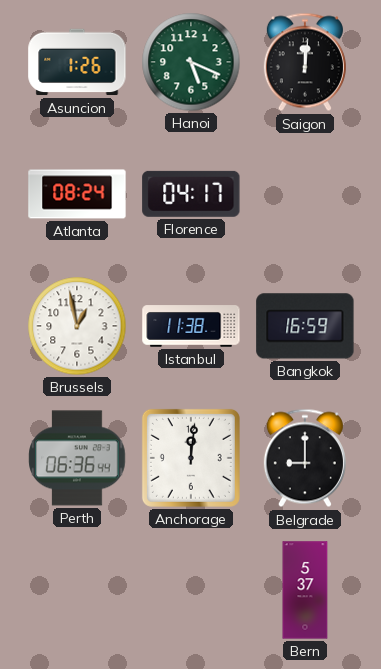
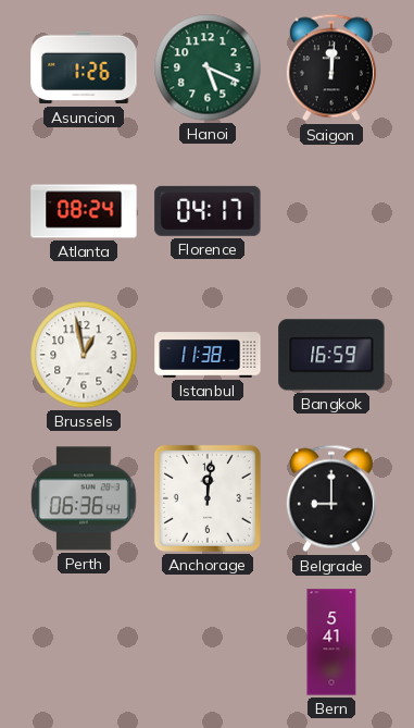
Bern: 5:37 -> 5:41
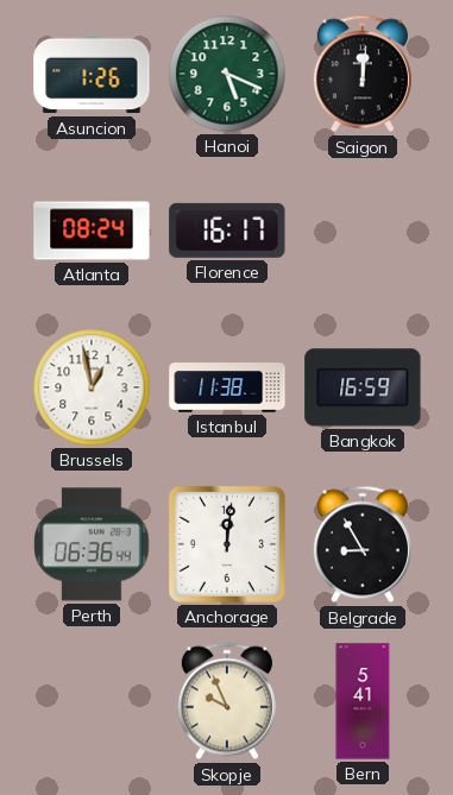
Florence: 04:17 -> 16:17
Belgrade: 9:00 -> 8:55
Skopje: none -> 9:56
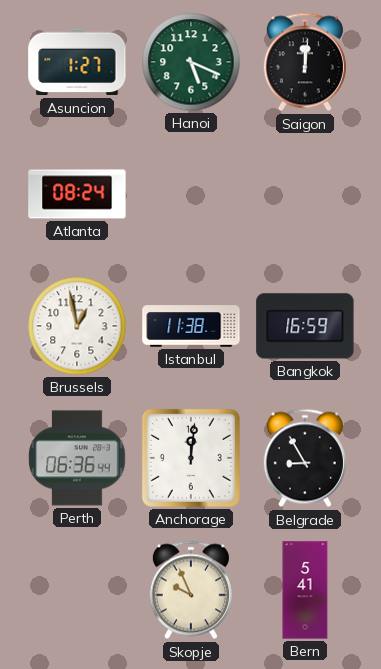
Asuncion: 1:26 -> 1:27
Florence: 16:17 -> none
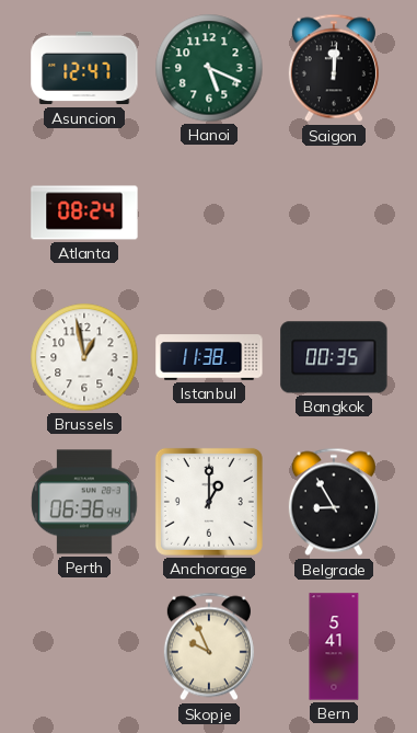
Asuncion: 1:27 -> 12:47
Bangkok: 16:59 -> 00:35
Anchorage: 12:01 -> 1:00
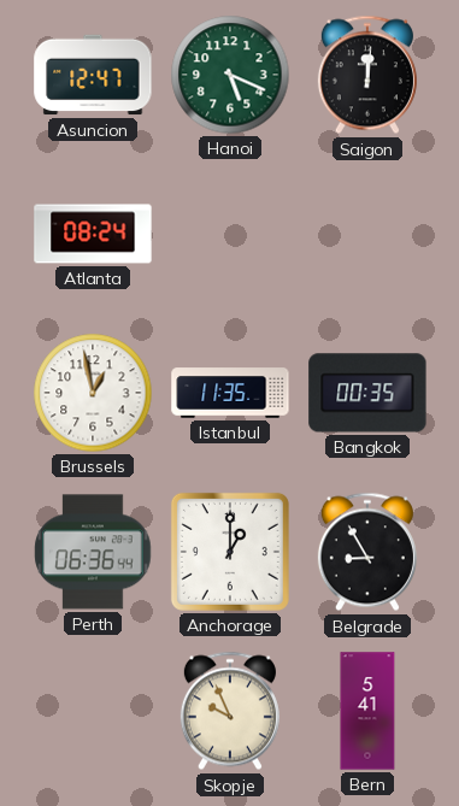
Istanbul: 11:38 -> 11:35
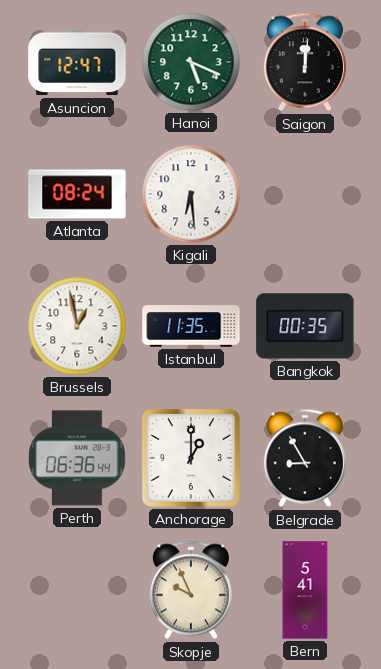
Kigali: none -> 6:29
